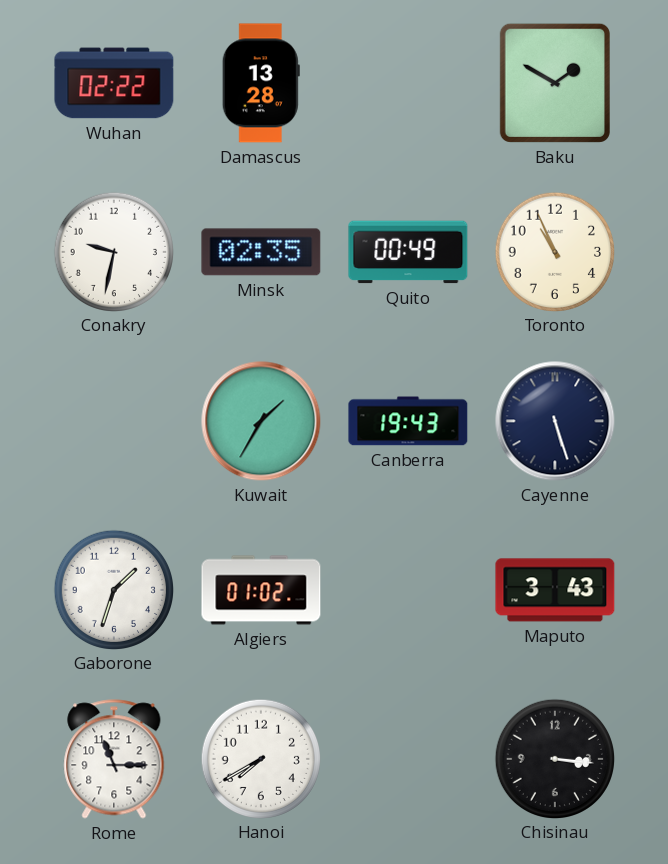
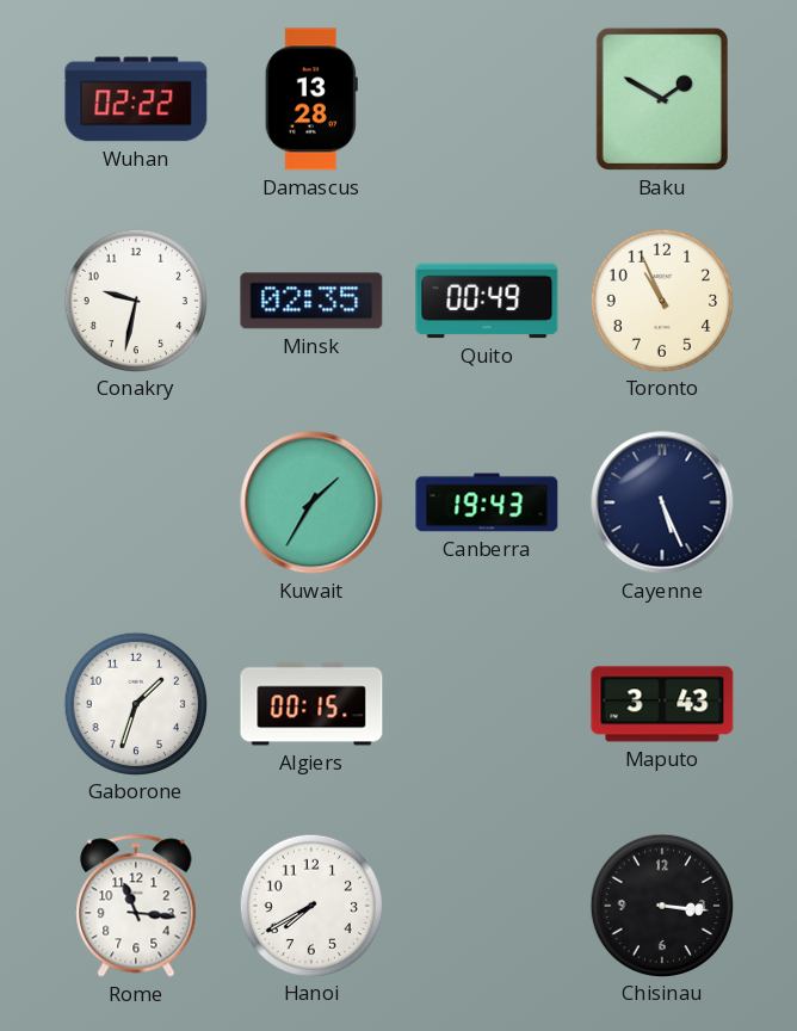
Cayenne: 5:27 -> 5:26
Algiers: 01:02 -> 00:15
Rome: 11:15 -> 11:16
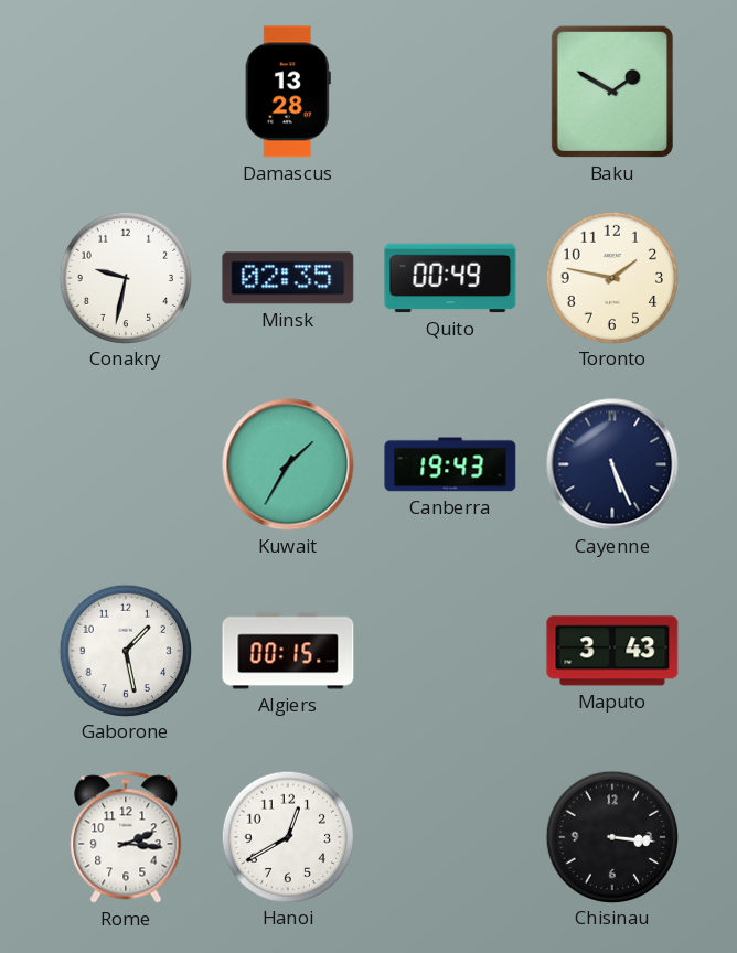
Wuhan: 02:22 -> none
Toronto: 10:56 -> 1:47
Gaborone: 1:33 -> 1:28
Rome: 11:16 -> 2:16
Hanoi: 7:40 -> 12:40
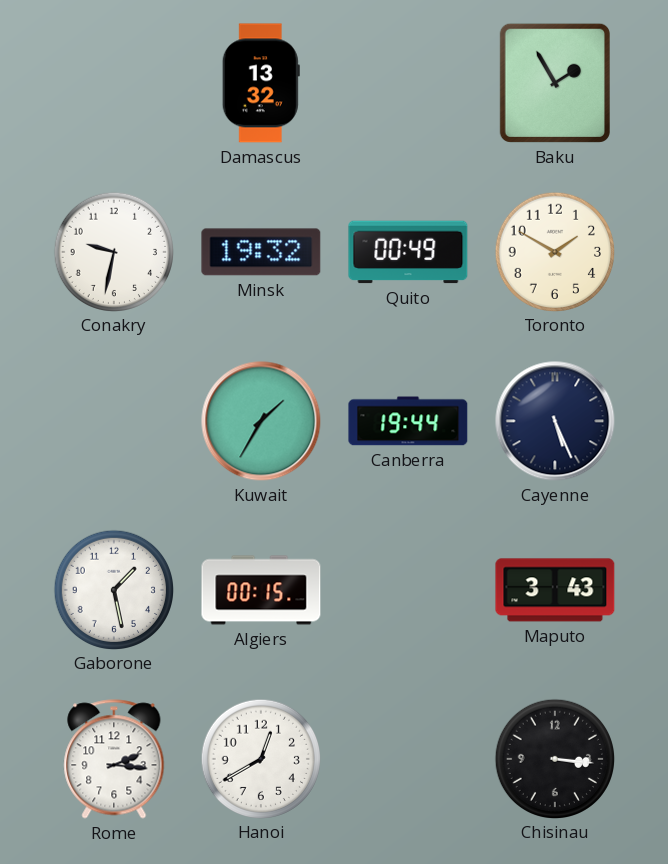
Damascus: 13:28 -> 13:32
Baku: 1:50 -> 1:55
Minsk: 02:35 -> 19:32
Toronto: 1:47 -> 1:50
Canberra: 19:43 -> 19:44
